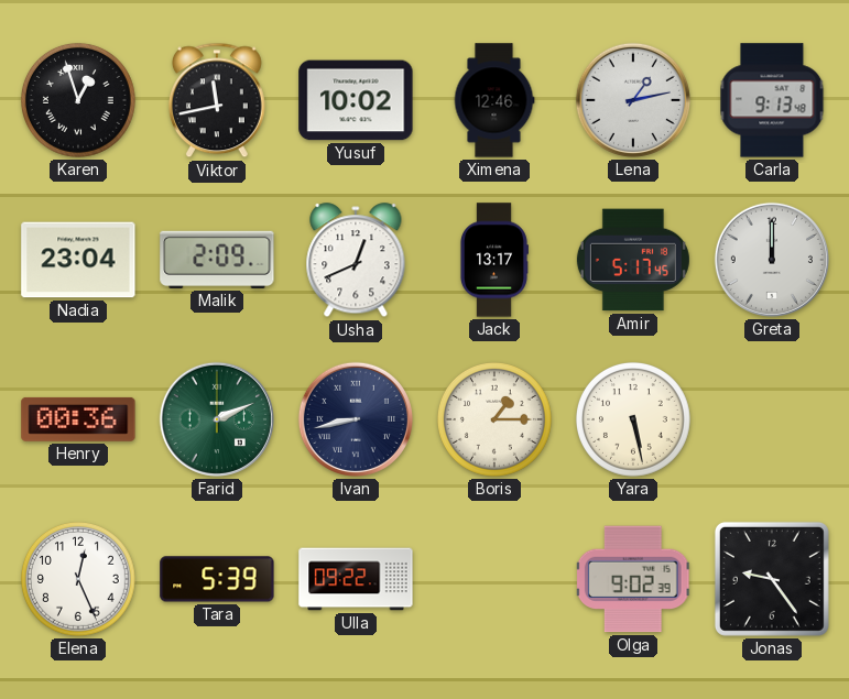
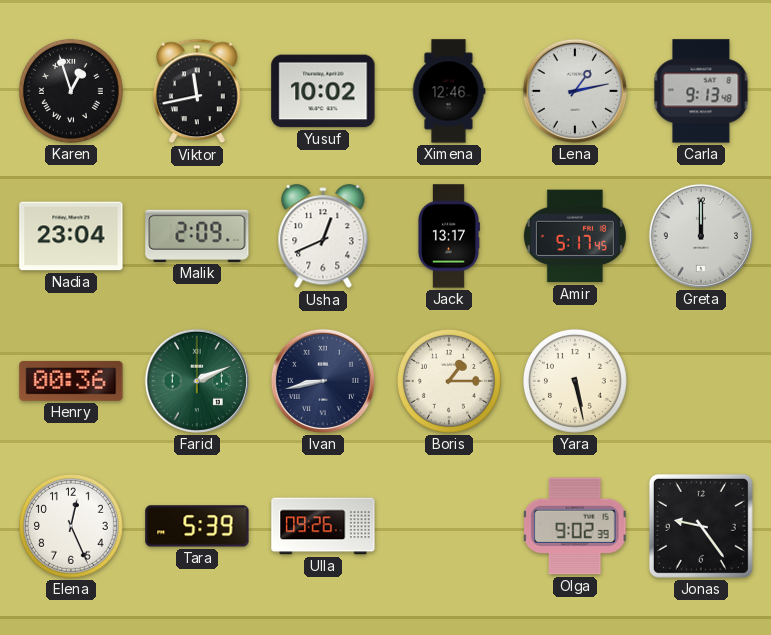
Ulla: 09:22 -> 09:26
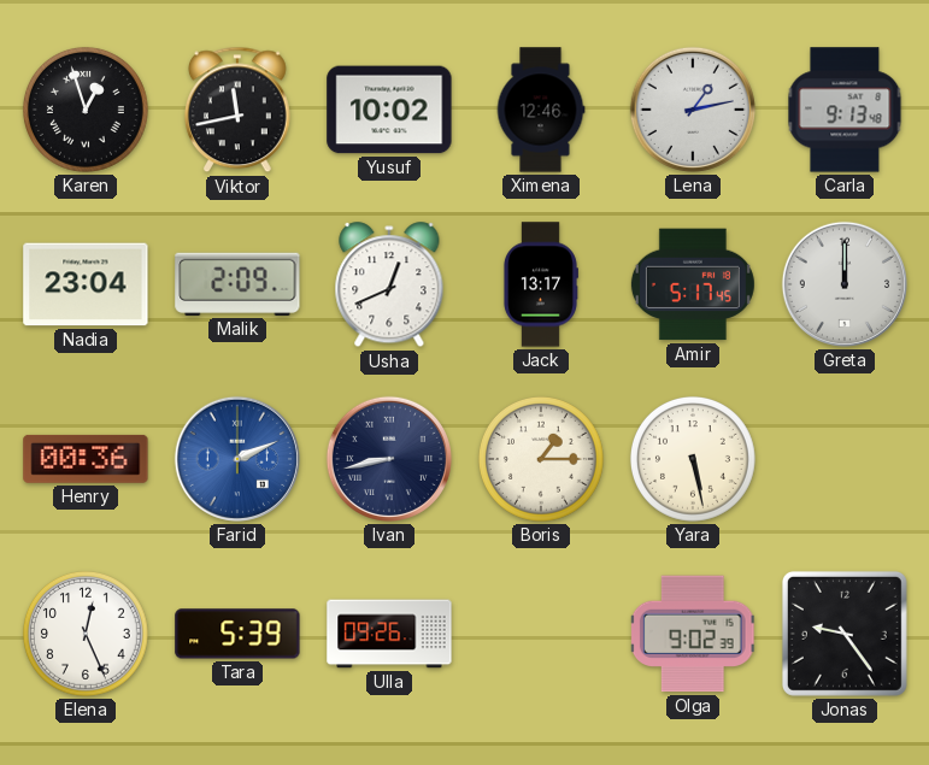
Farid dial: green -> blue
